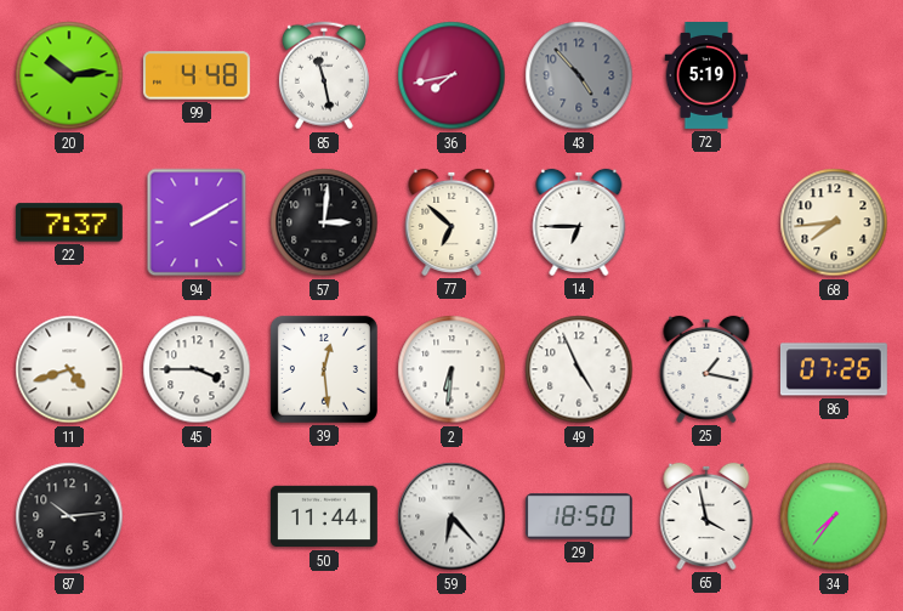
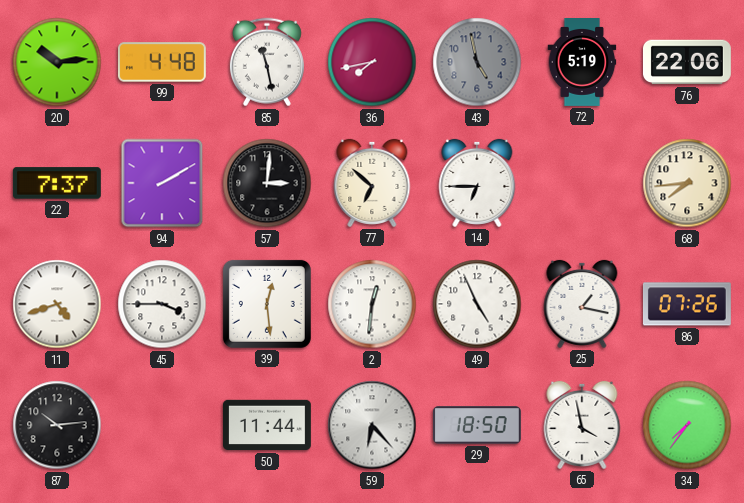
43: 4:53 -> 4:58
76: none -> 22:06
2: 6:31 -> 12:31
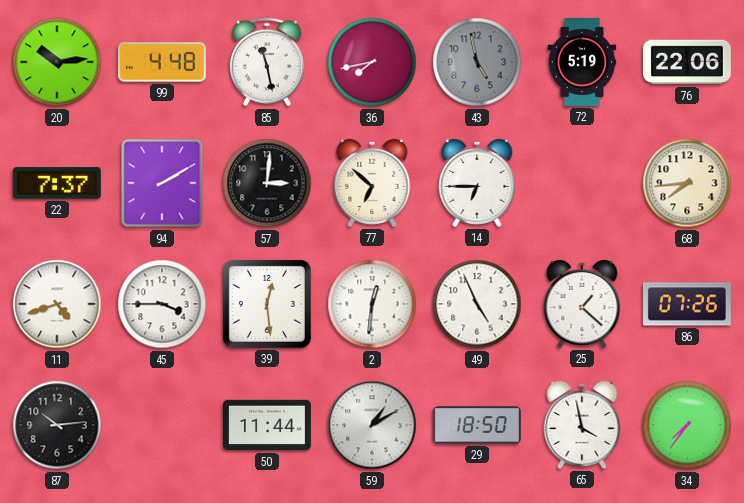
25: 1:17 -> 1:22
59: 6:23 -> 1:10
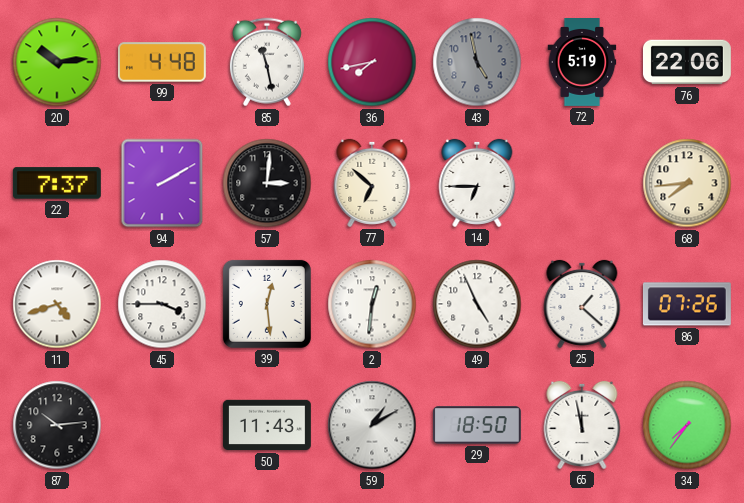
50: 11:44 -> 11:43
65: 3:58 -> 11:58
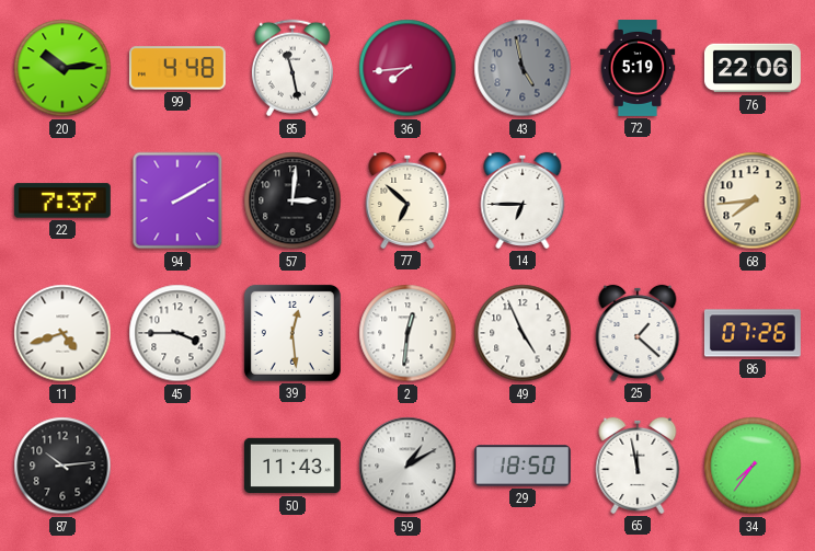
36: 7:43 -> 7:44
